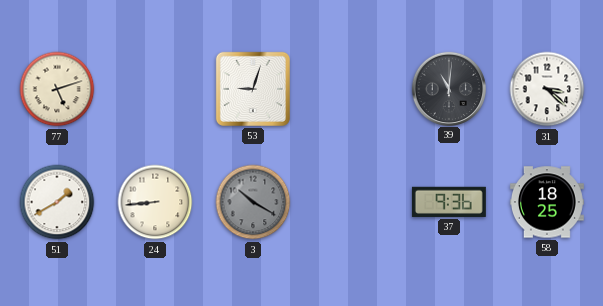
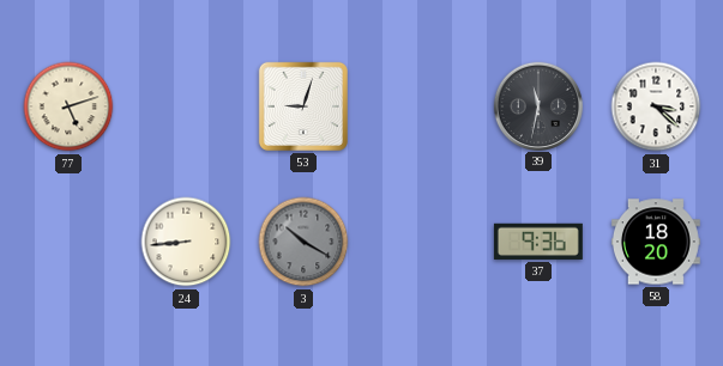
39: 11:01 -> 11:32
51: 1:40 -> none
58: 18:25 -> 18:20
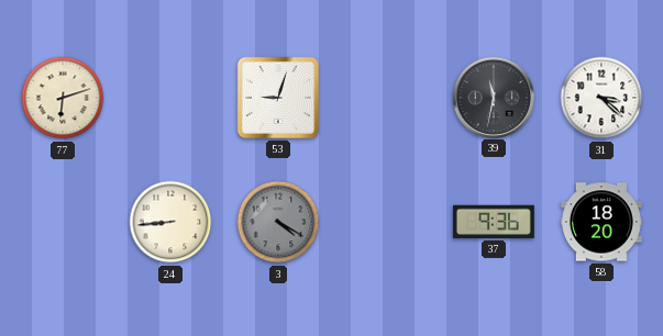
77: 5:12 -> 6:12
3: 10:20 -> 4:20
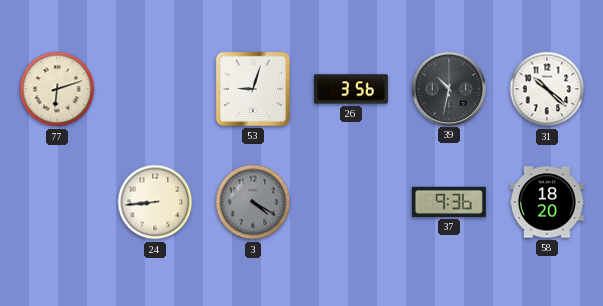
26: none -> 3:56
39: 11:32 -> 10:32
31: 3:22 -> 10:22
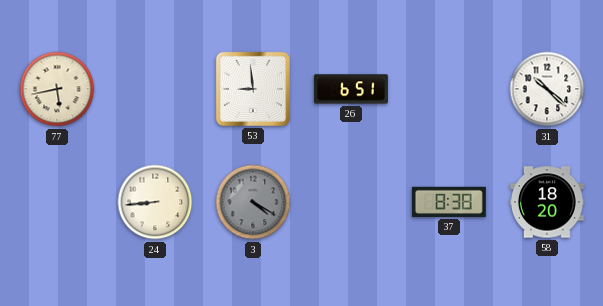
77: 6:12 -> 5:43
53: 9:03 -> 8:59
26: 3:56 -> 6:51
39: 10:32 -> none
37: 9:36 -> 8:38
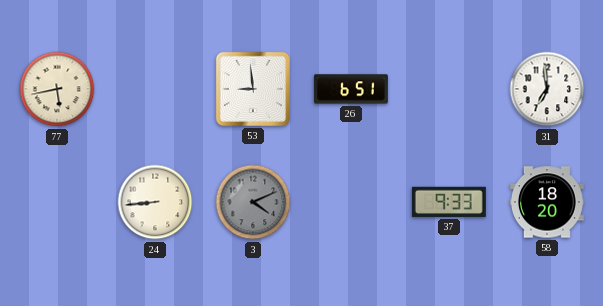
31: 10:22 -> 6:59
3: 4:20 -> 4:11
37: 8:38 -> 9:33
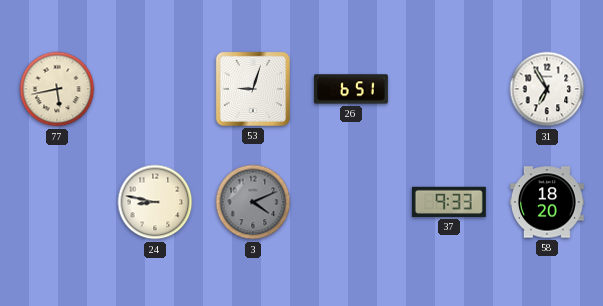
53: 8:59 -> 9:03
31: 6:59 -> 6:55
24: 8:44 -> 8:47
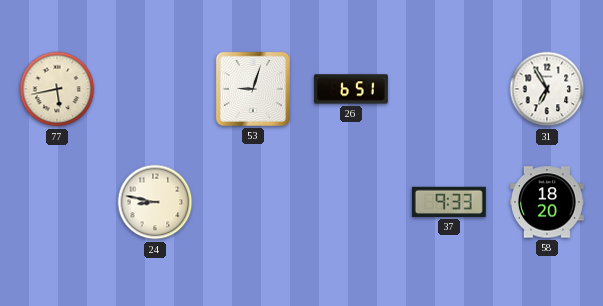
3: 4:11 -> none
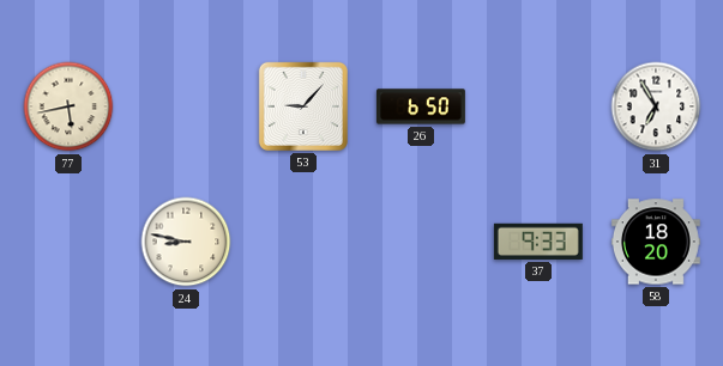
53: 9:03 -> 9:07
26: 6:51 -> 6:50
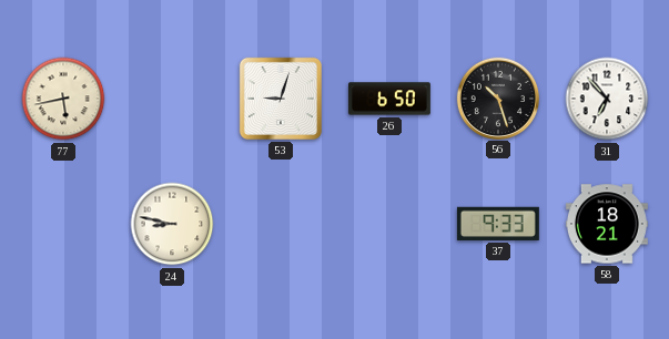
53: 9:07 -> 9:03
56: none -> 10:27
31: 6:55 -> 6:53
58: 18:20 -> 18:21
